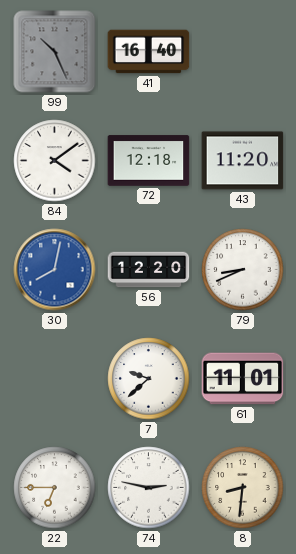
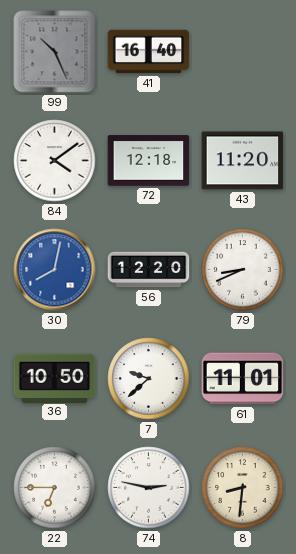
36: none -> 10:50
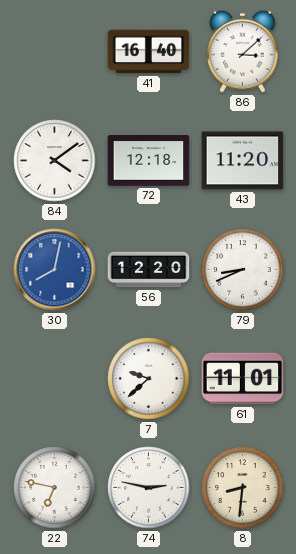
99: 10:26 -> none
86: none -> 3:08
36: 10:50 -> none
22: 6:45 -> 6:47
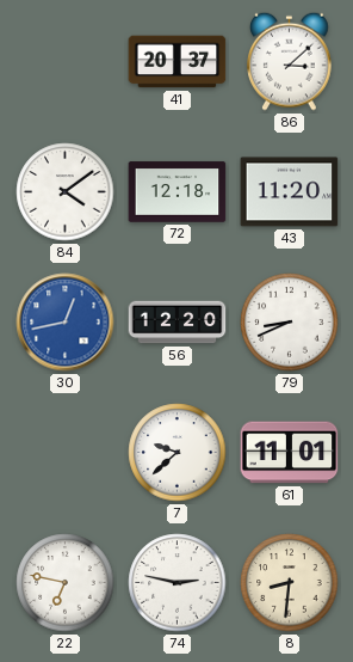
41: 16:40 -> 20:37
30: 8:02 -> 12:43
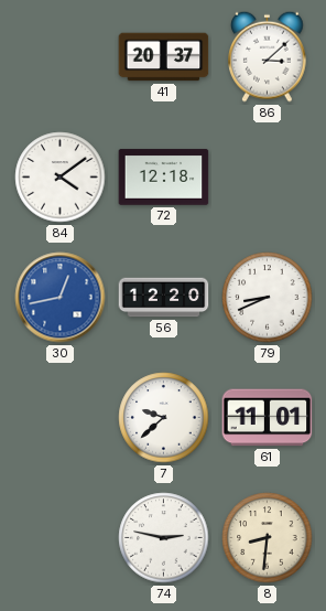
43: 11:20 -> none
22: 6:47 -> none
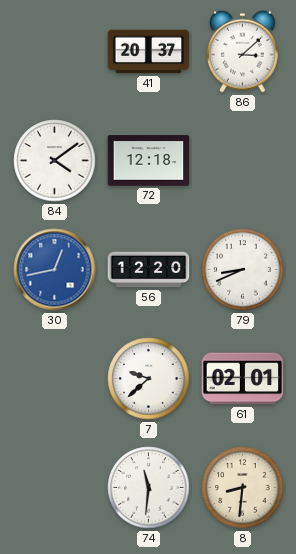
61: 11:01 -> 02:01
74: 2:47 -> 11:31
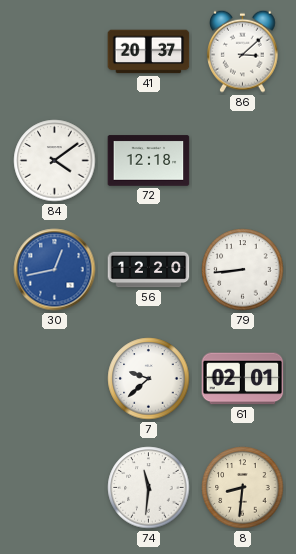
79: 8:41 -> 8:44
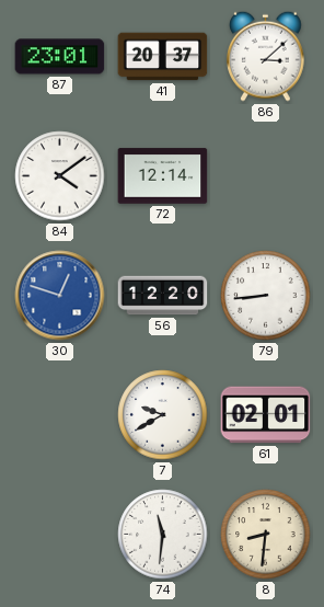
87: none -> 23:01
72: 12:18 -> 12:14
30: 12:43 -> 12:48
7: 9:38 -> 9:40
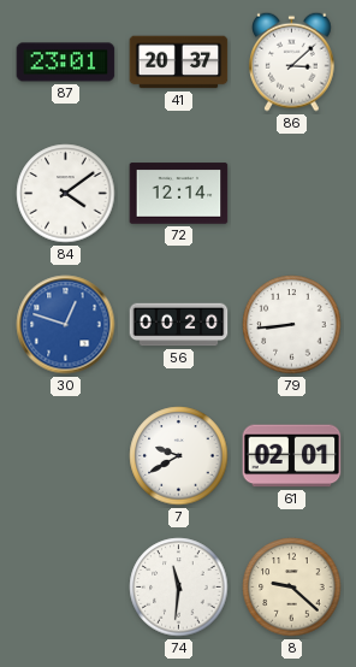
56: 12:20 -> 00:20
8: 8:31 -> 9:22
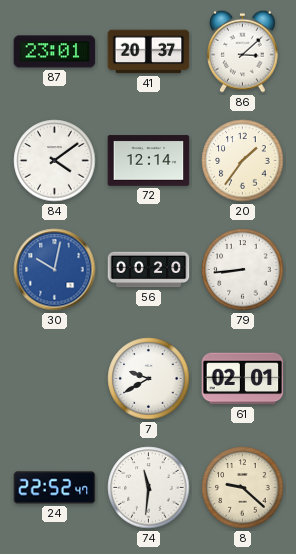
20: none -> 1:36
30: 12:48 -> 10:02
24: none -> 22:52
